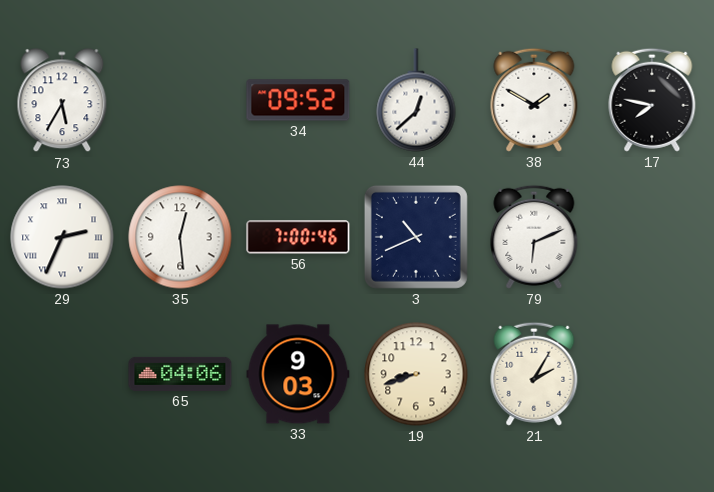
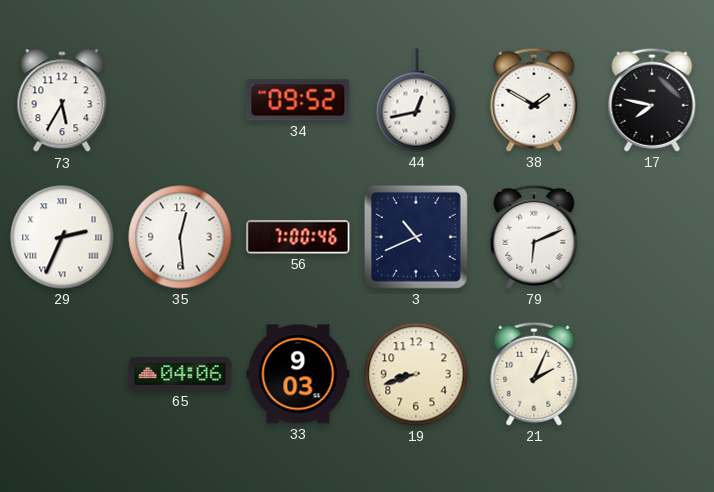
44: 12:38 -> 12:43
21: 2:05 -> 2:04
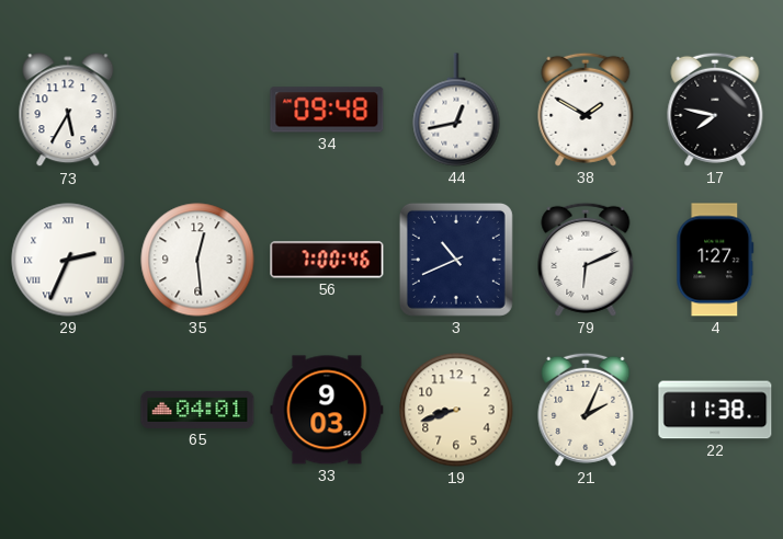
34: 09:52 -> 09:48
4: none -> 1:27
65: 04:06 -> 04:01
22: none -> 11:38
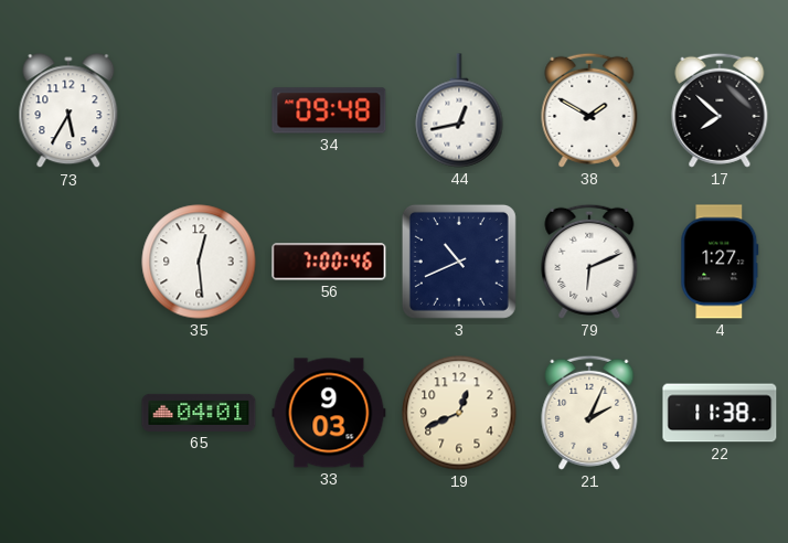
17: 7:47 -> 7:52
29: 2:34 -> none
19: 8:42 -> 12:41
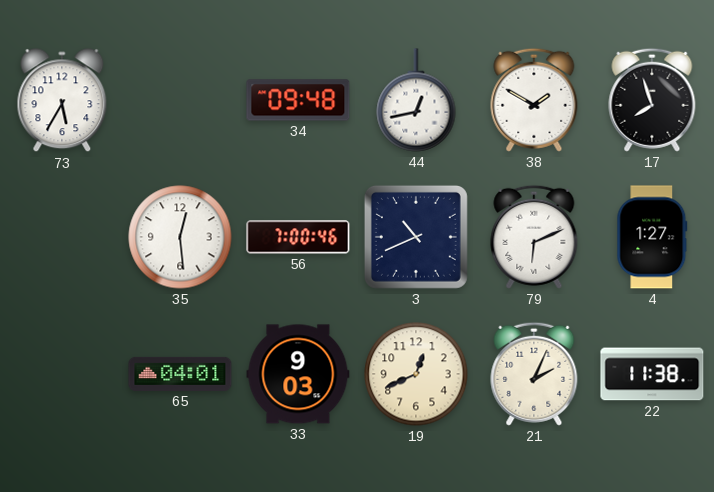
17: 7:52 -> 7:57
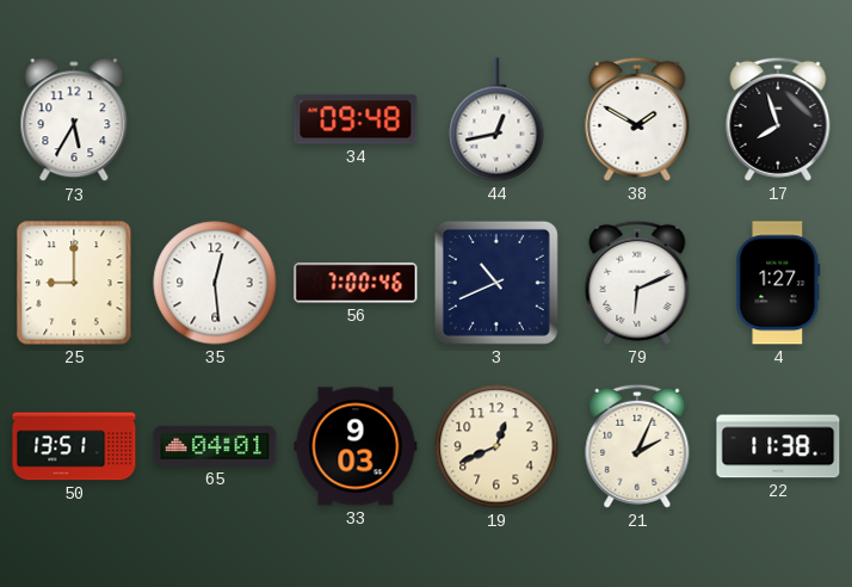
25: none -> 9:00
50: none -> 13:51
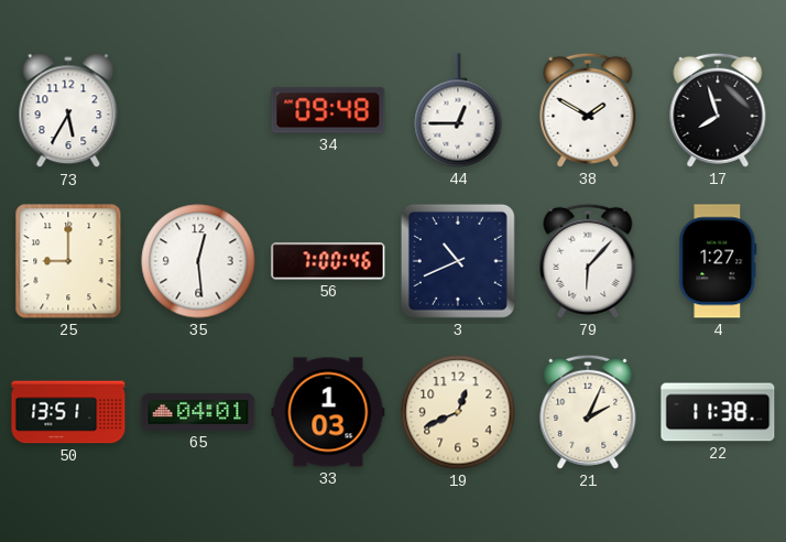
44: 12:43 -> 12:45
79: 6:11 -> 6:07
33: 9:03 -> 1:03
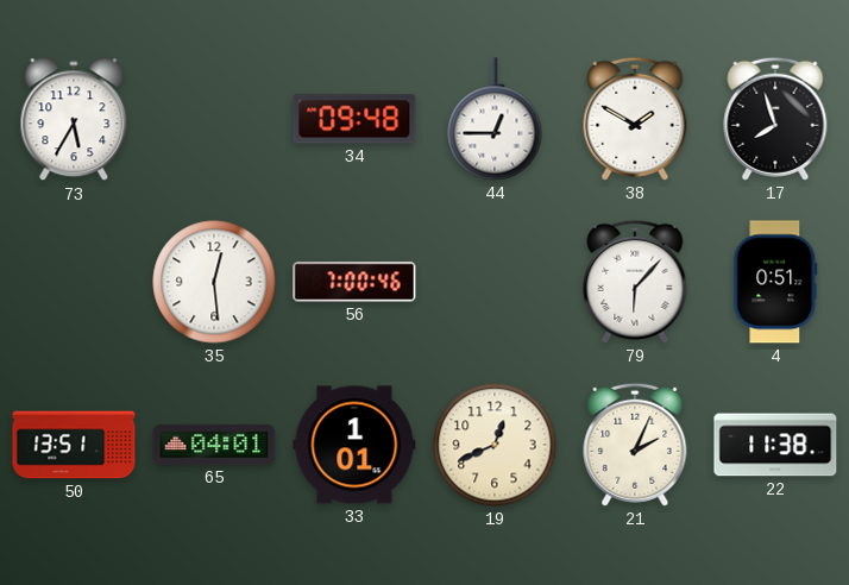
25: 9:00 -> none
3: 10:41 -> none
4: 1:27 -> 0:51
33: 1:03 -> 1:01
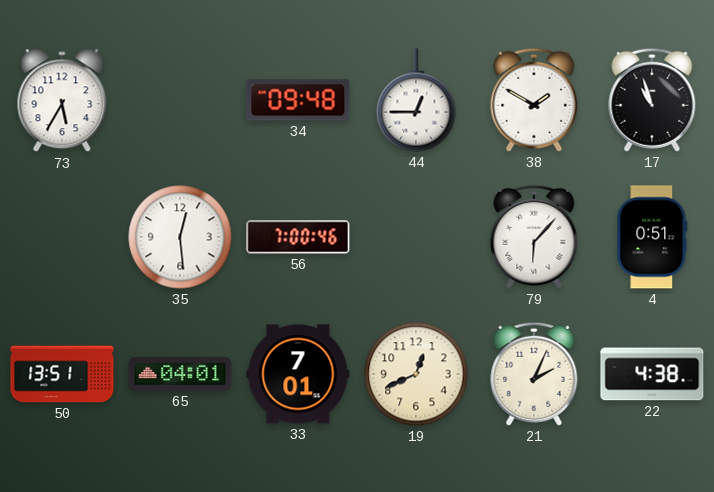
17: 7:57 -> 10:57
33: 1:01 -> 7:01
22: 11:38 -> 4:38
